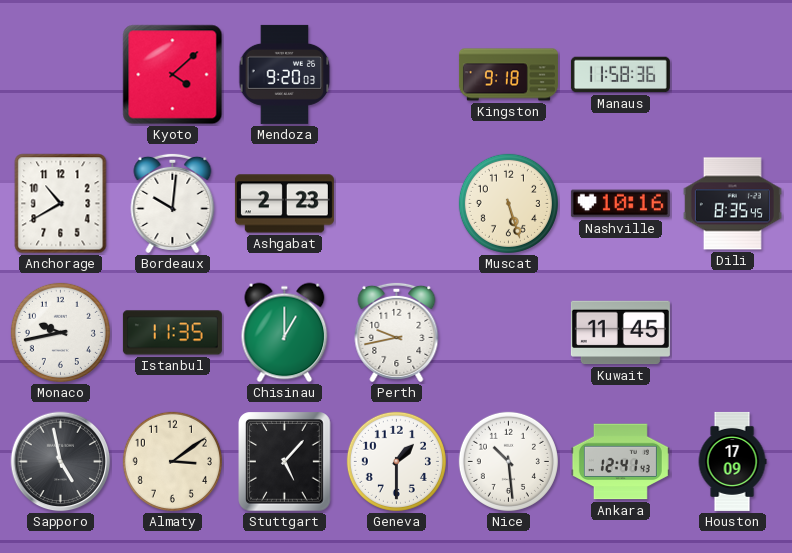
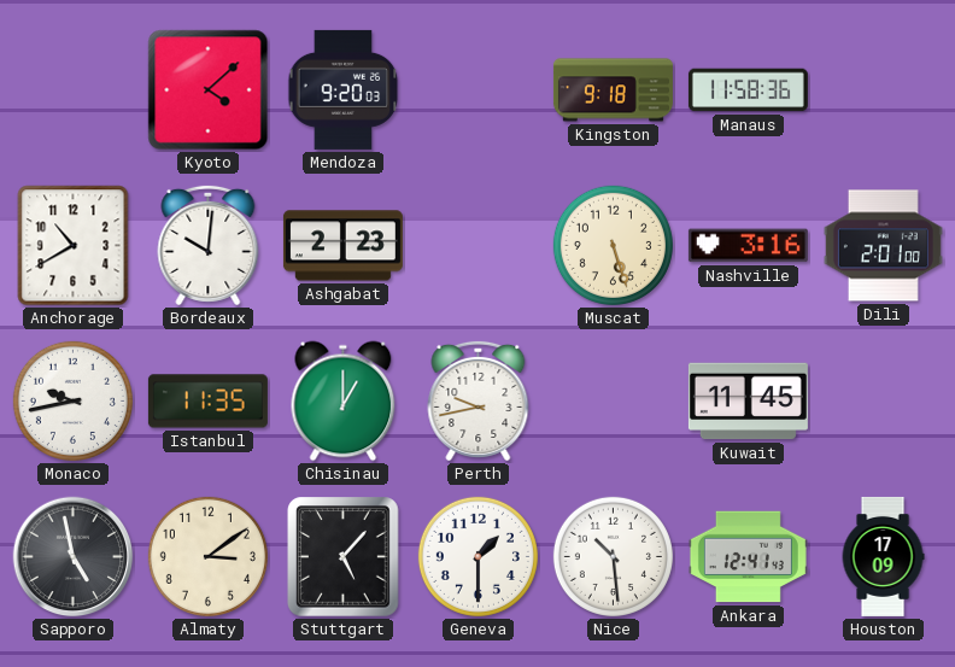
Nashville: 10:16 -> 3:16
Dili: 8:35 -> 2:01
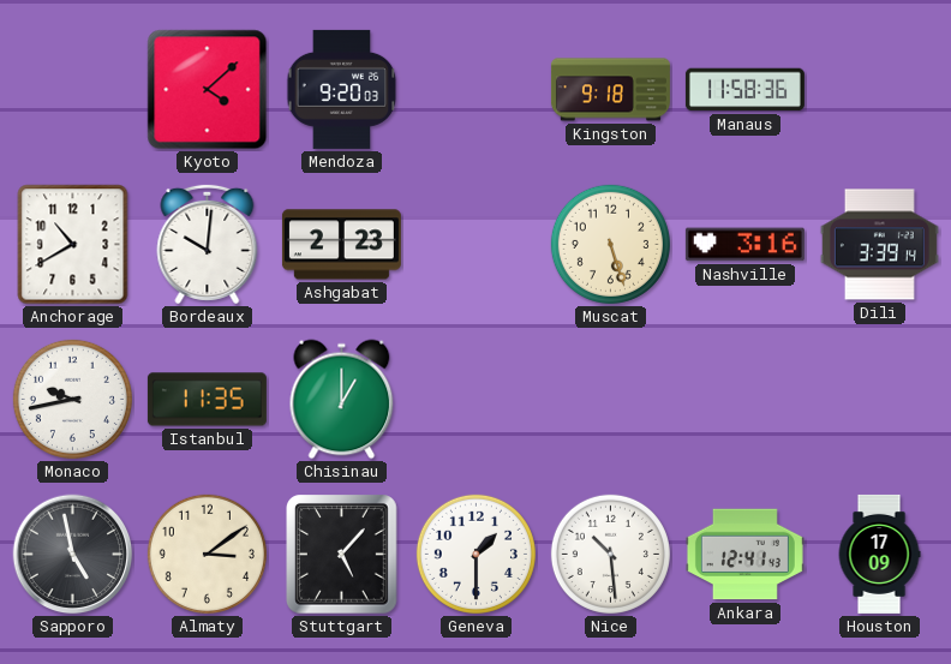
Dili: 2:01 -> 3:39
Perth: 9:43 -> none
Kuwait: 11:45 -> none
